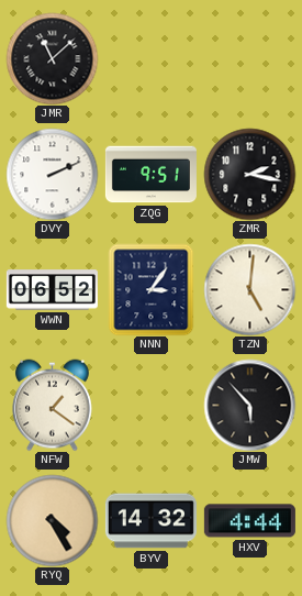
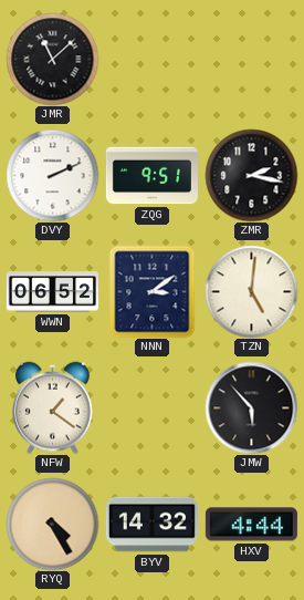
NNN: 3:06 -> 3:09
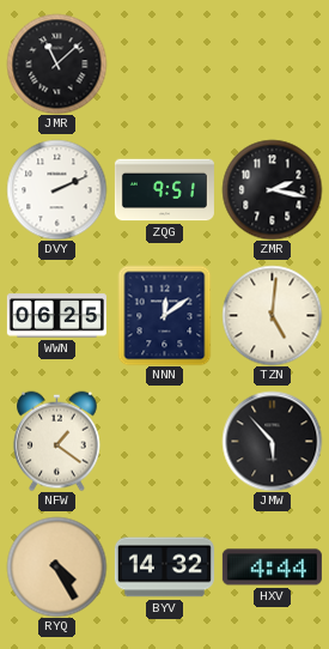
WWN: 06:52 -> 06:25
NNN: 3:09 -> 12:09
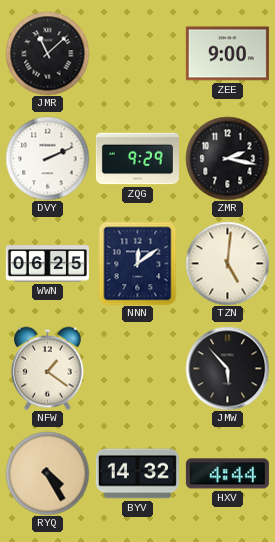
ZEE: none -> 9:00
ZQG: 9:51 -> 9:29
